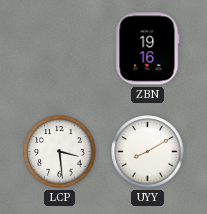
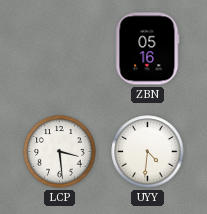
ZBN: 19:16 -> 05:16
UYY: 8:10 -> 4:31
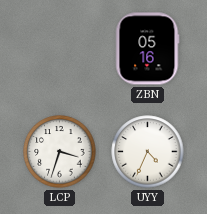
LCP: 3:29 -> 3:33
UYY: 4:31 -> 4:34
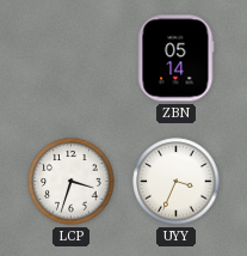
ZBN: 05:16 -> 05:14
UYY: 4:34 -> 3:34
